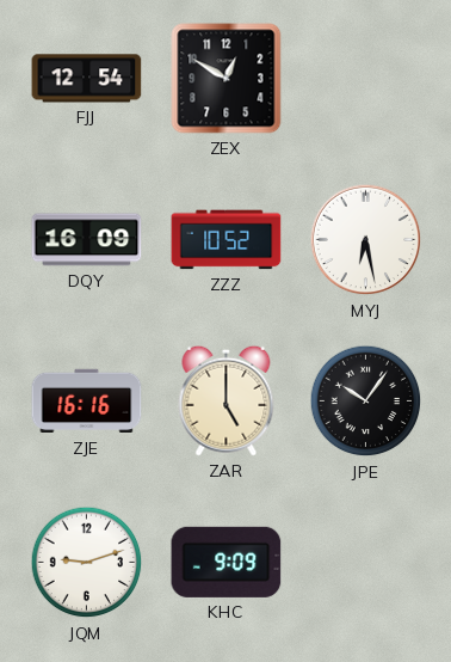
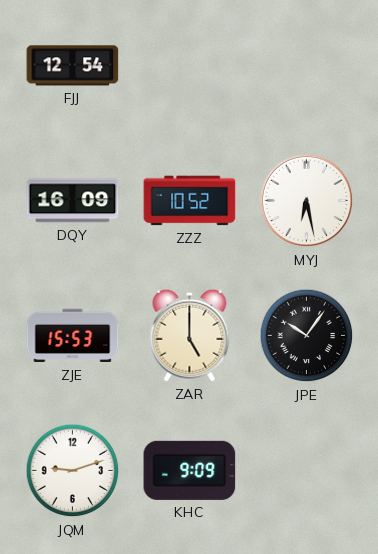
ZEX: 12:50 -> none
ZJE: 16:16 -> 15:53
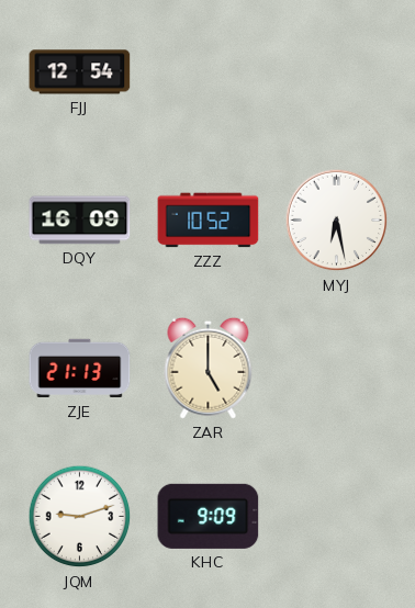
ZJE: 15:53 -> 21:13
JPE: 10:06 -> none
